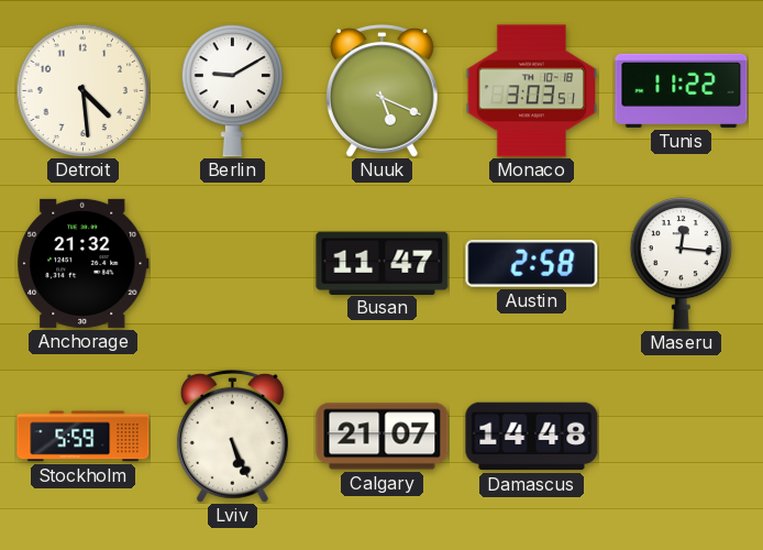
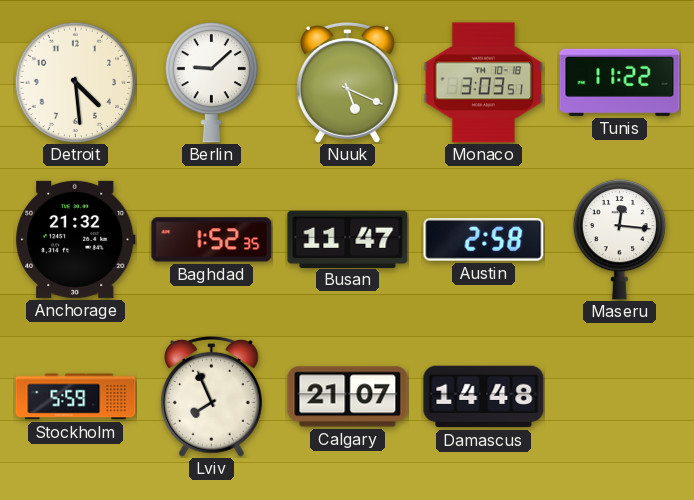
Berlin: 9:10 -> 9:08
Baghdad: none -> 1:52
Lviv: 5:26 -> 7:56
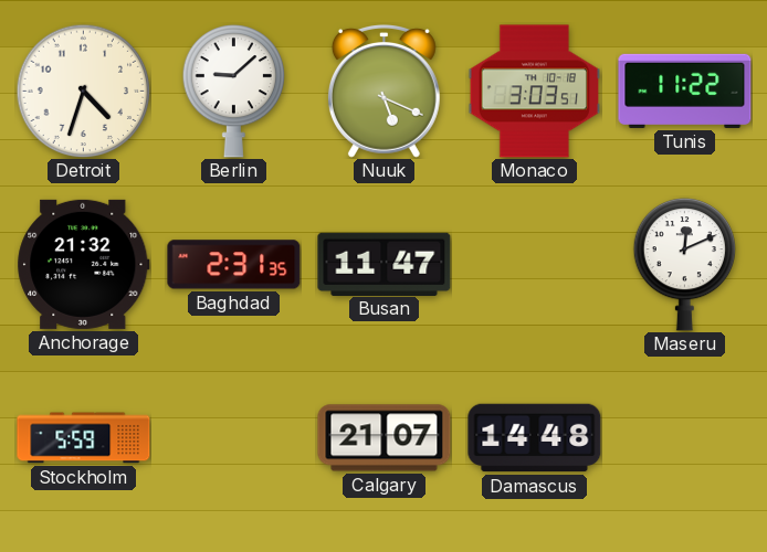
Detroit: 4:29 -> 4:33
Baghdad: 1:52 -> 2:31
Austin: 2:58 -> none
Maseru: 12:16 -> 12:11
Lviv: 7:56 -> none
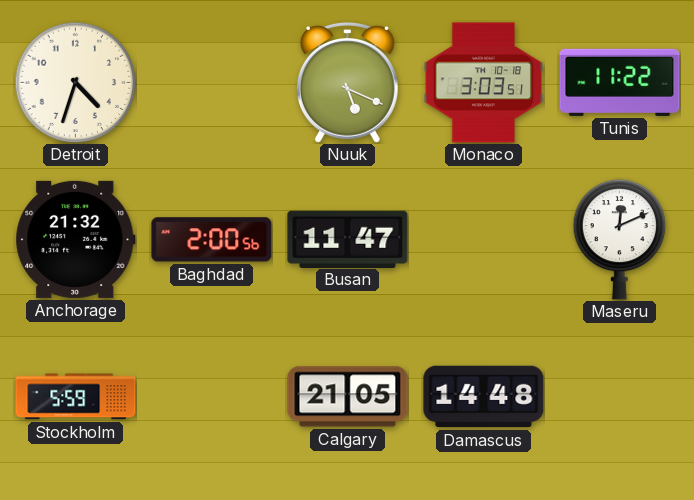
Berlin: 9:08 -> none
Baghdad: 2:31 -> 2:00
Calgary: 21:07 -> 21:05
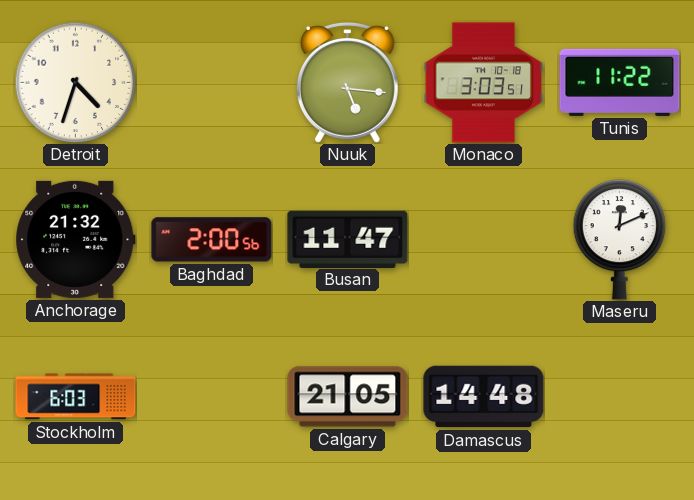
Nuuk: 5:19 -> 5:16
Stockholm: 5:59 -> 6:03
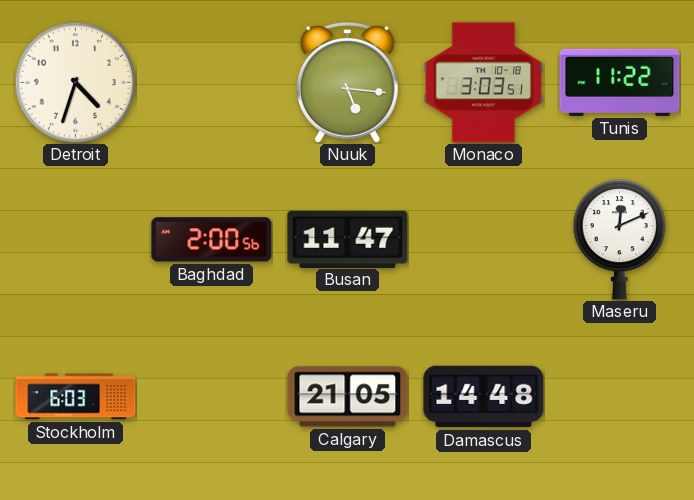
Anchorage: 21:32 -> none
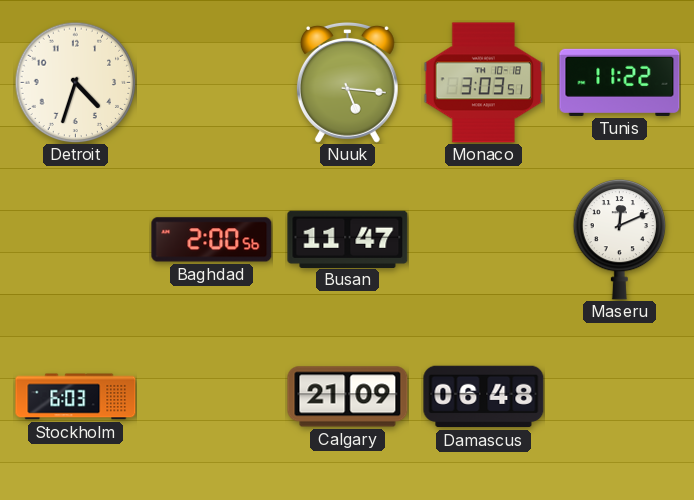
Calgary: 21:05 -> 21:09
Damascus: 14:48 -> 06:48
